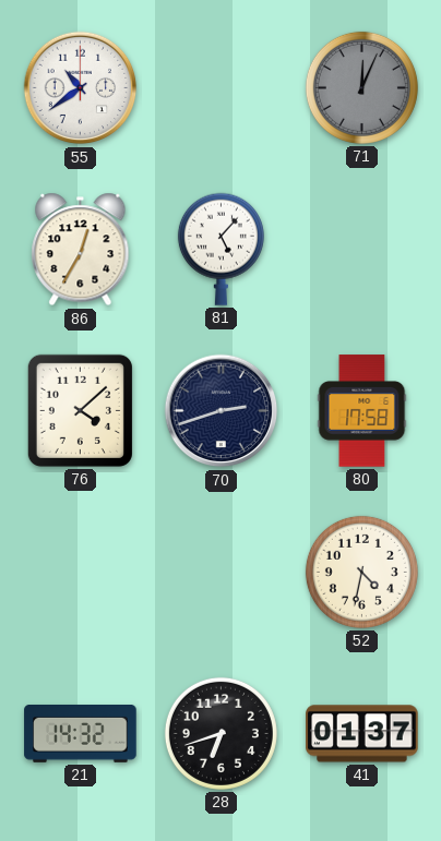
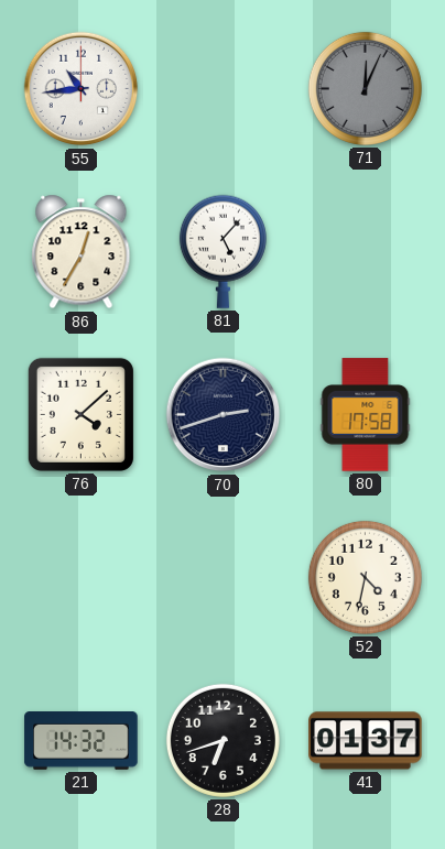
55: 10:39 -> 10:44
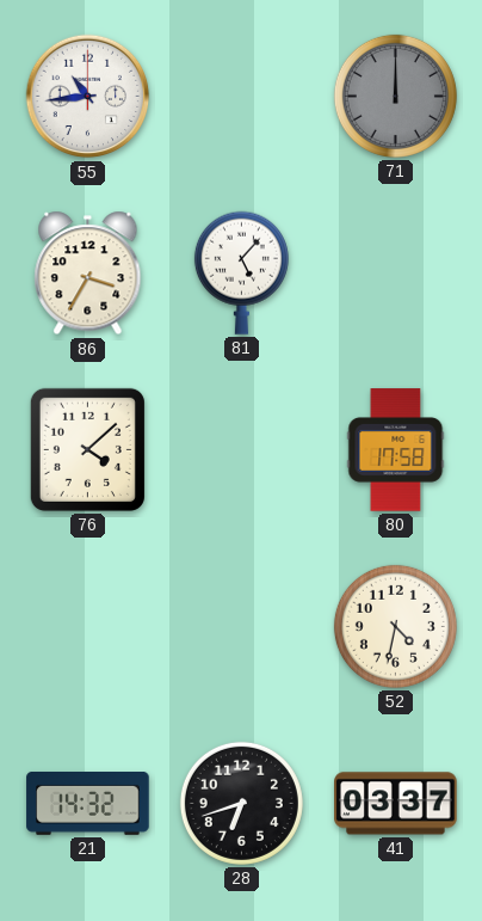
71: 12:04 -> 12:00
86: 12:35 -> 3:35
70: 2:42 -> none
41: 01:37 -> 03:37
